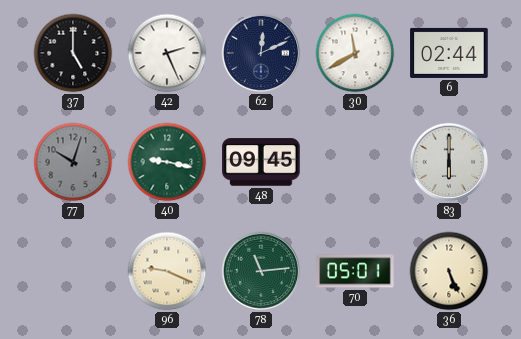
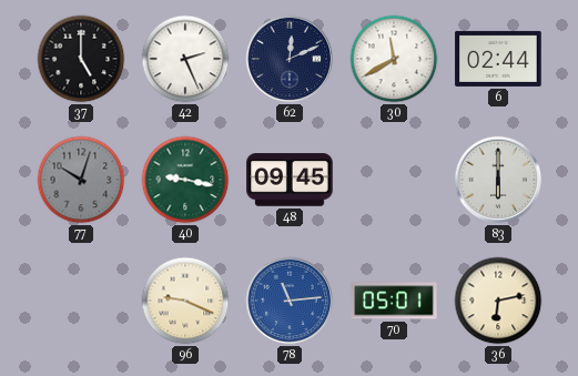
78 dial: green -> blue
36: 5:26 -> 6:13
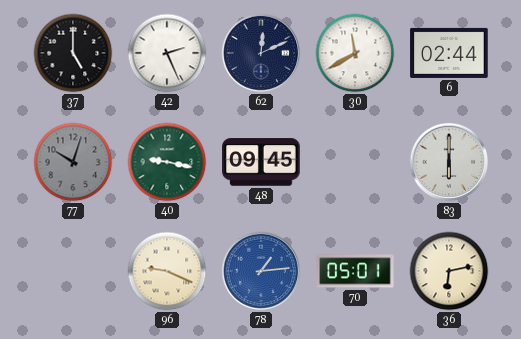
78: 11:14 -> 1:14
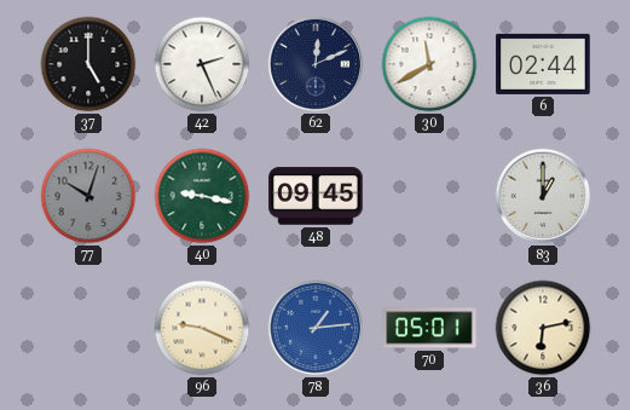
83: 6:00 -> 1:00
